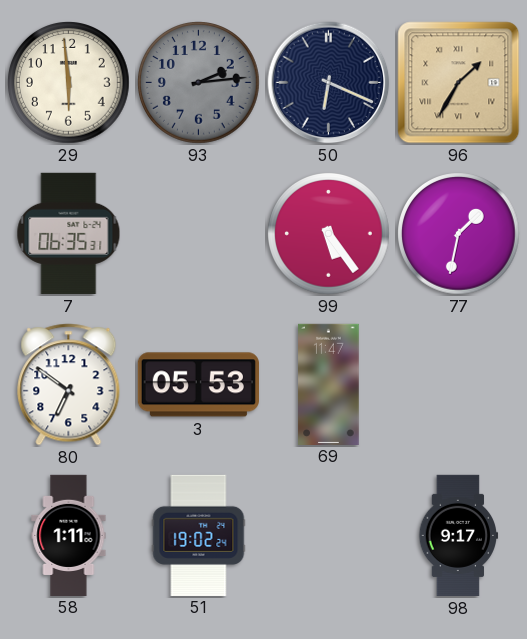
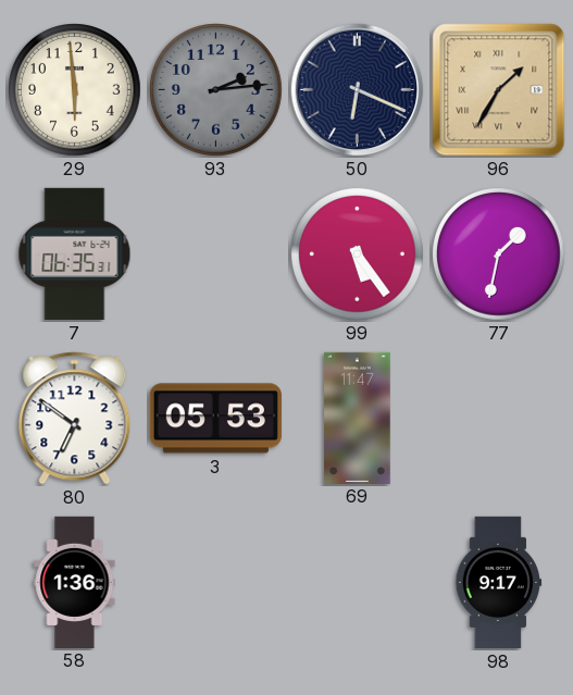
58: 1:11 -> 1:36
51: 19:02 -> none
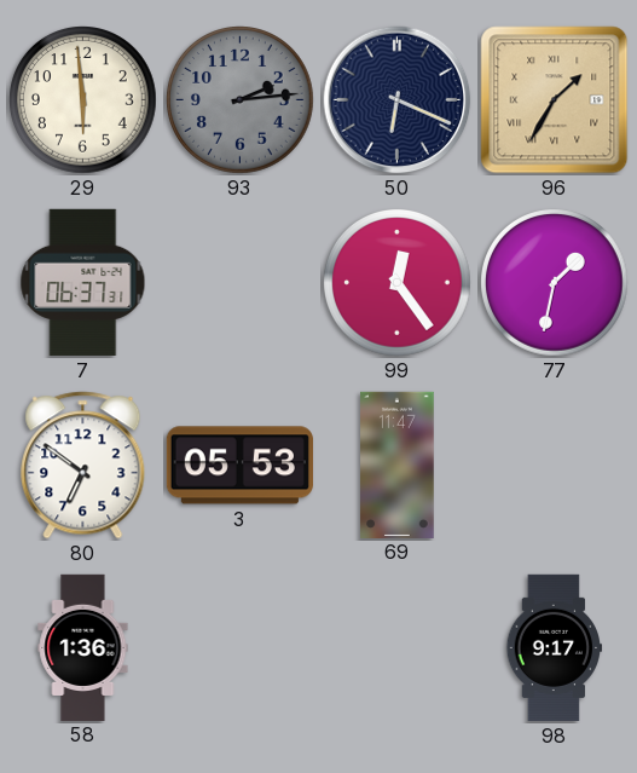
7: 06:35 -> 06:37
99: 5:24 -> 12:24
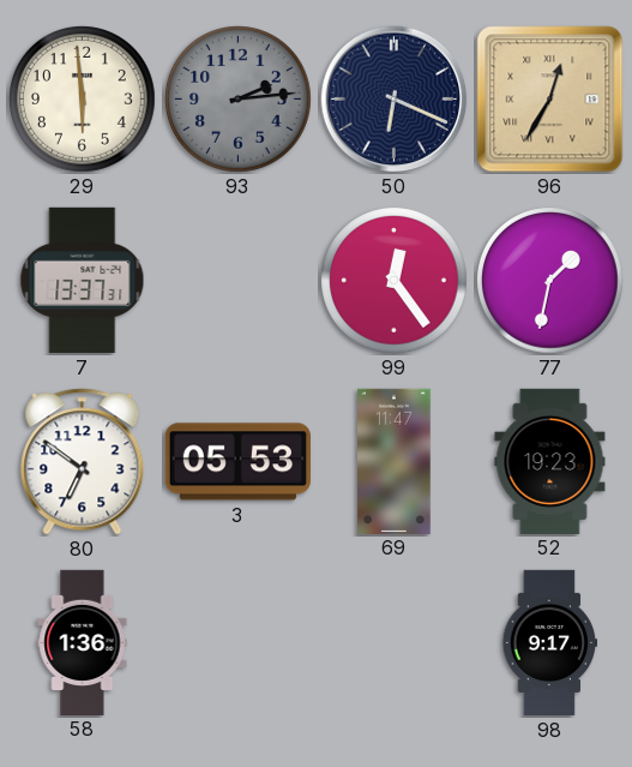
96: 1:35 -> 12:35
7: 06:37 -> 13:37
52: none -> 19:23
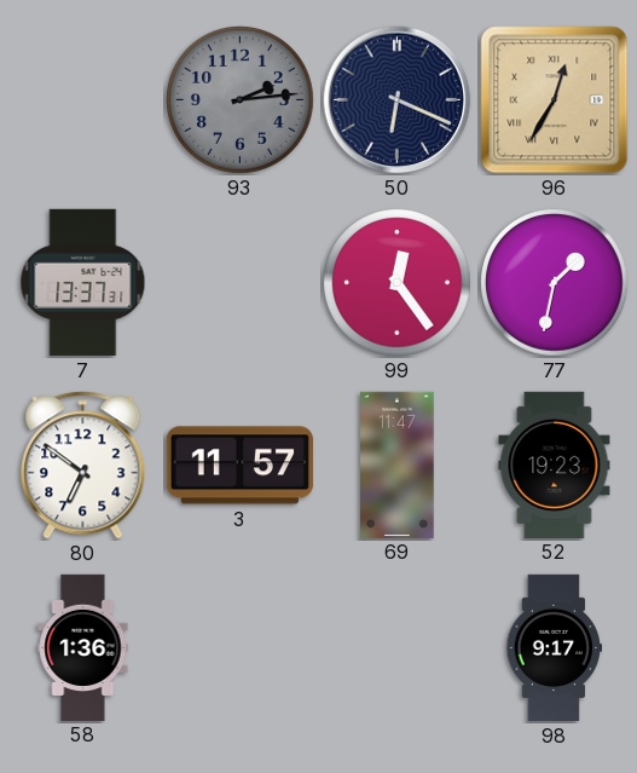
29: 5:59 -> none
3: 05:53 -> 11:57
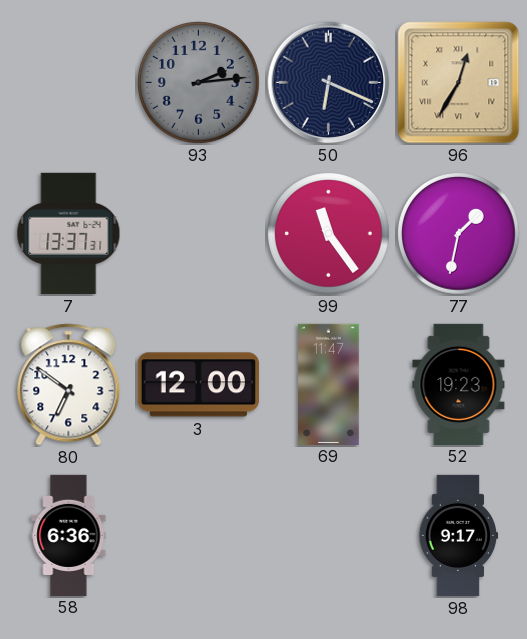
99: 12:24 -> 11:24
3: 11:57 -> 12:00
58: 1:36 -> 6:36
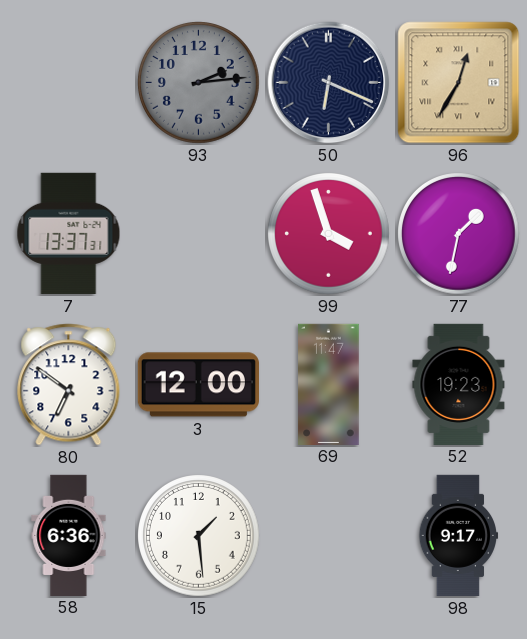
99: 11:24 -> 3:57
15: none -> 1:29
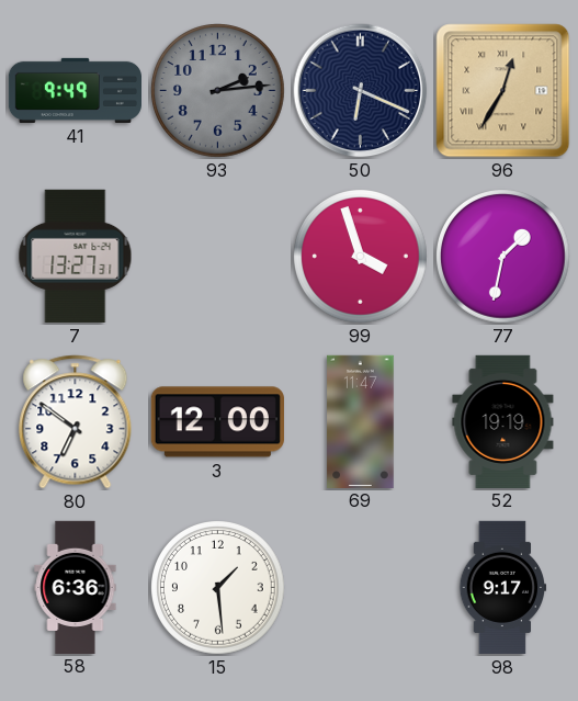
41: none -> 9:49
7: 13:37 -> 13:27
52: 19:23 -> 19:19
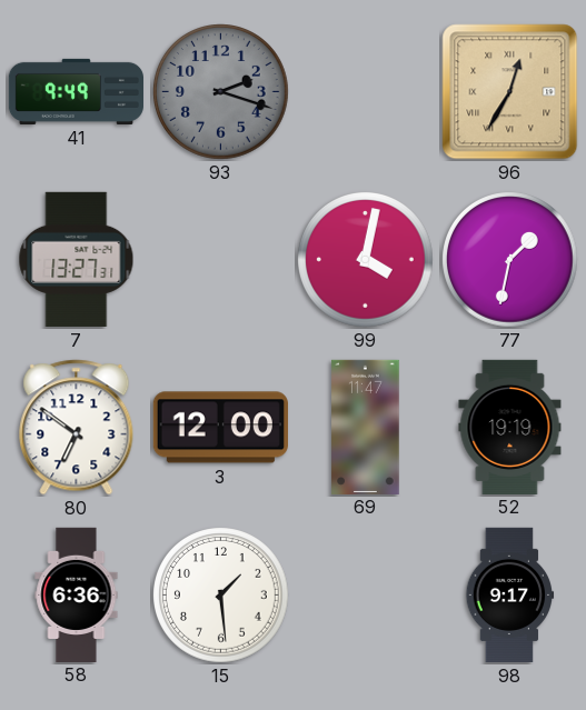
93: 2:14 -> 2:18
50: 6:19 -> none
99: 3:57 -> 4:02
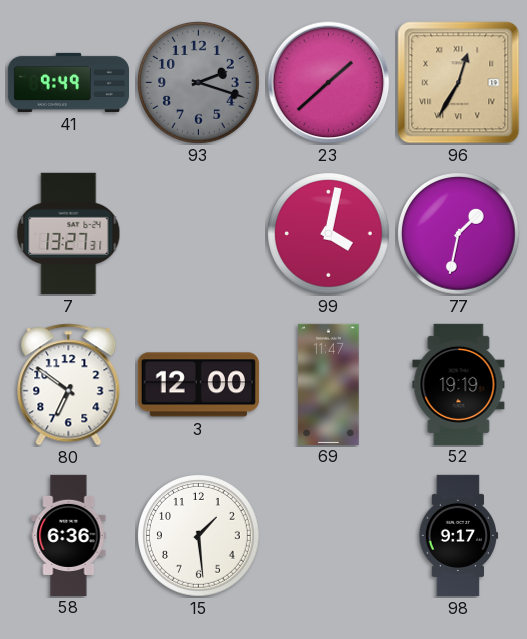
23: none -> 1:38
